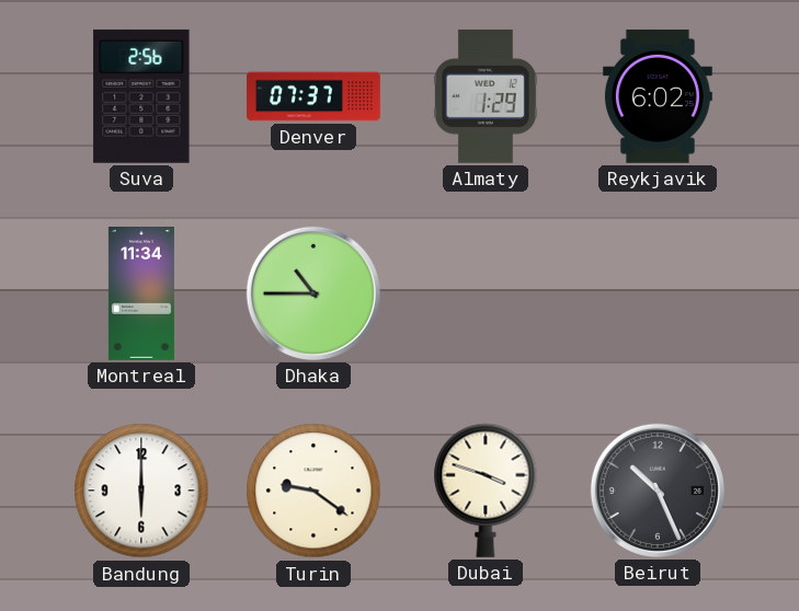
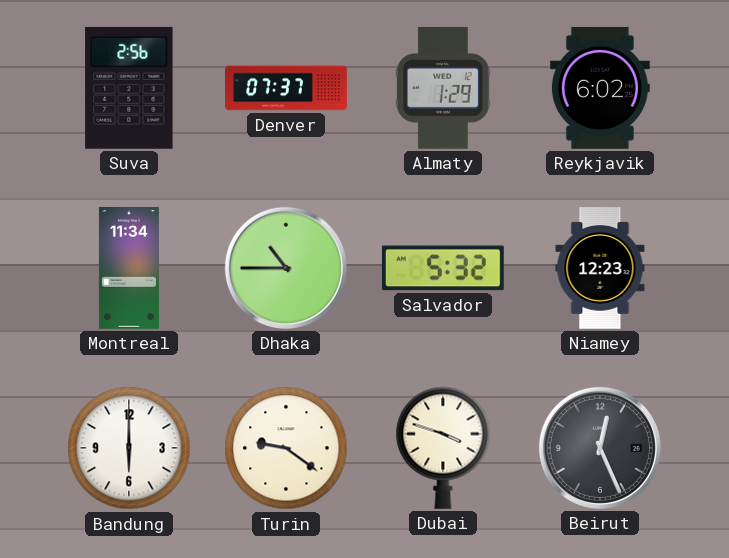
Salvador: none -> 5:32
Niamey: none -> 12:23
Beirut: 10:26 -> 12:26
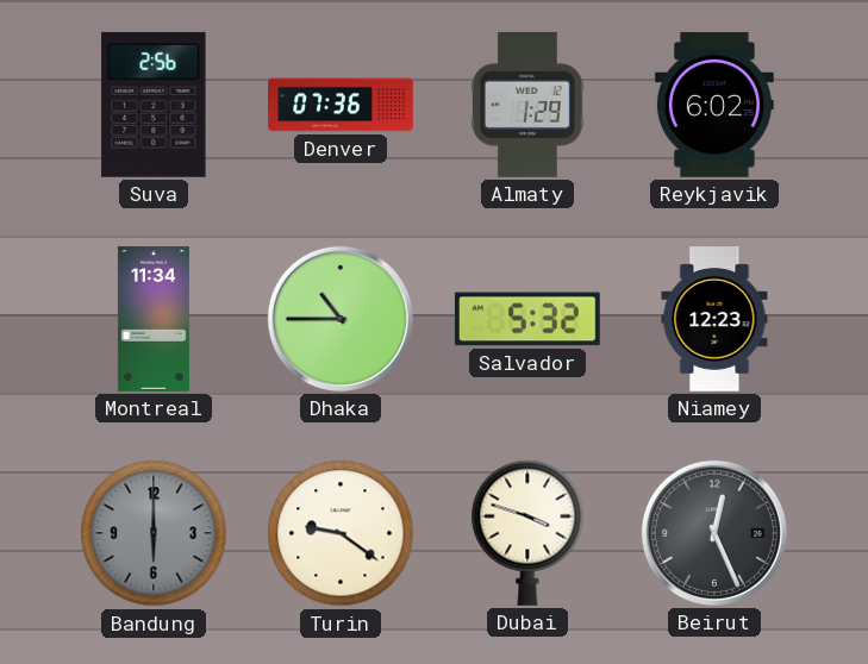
Denver: 07:37 -> 07:36
Bandung dial: white -> grey
